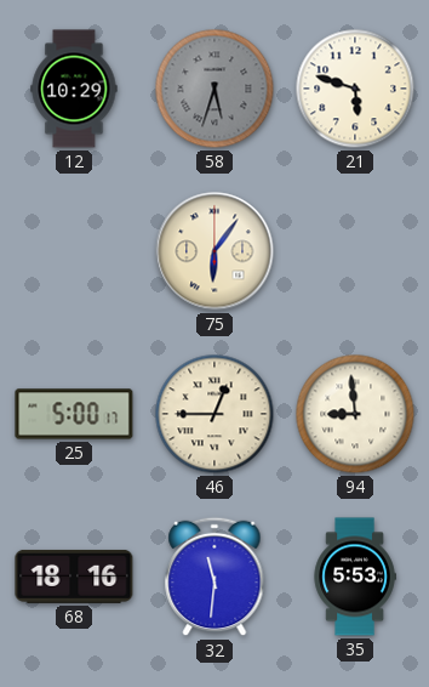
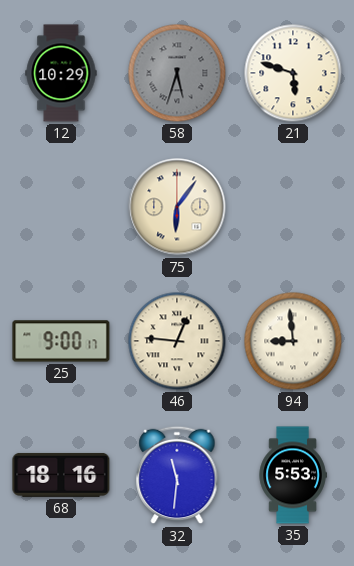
25: 5:00 -> 9:00
46: 12:45 -> 12:46
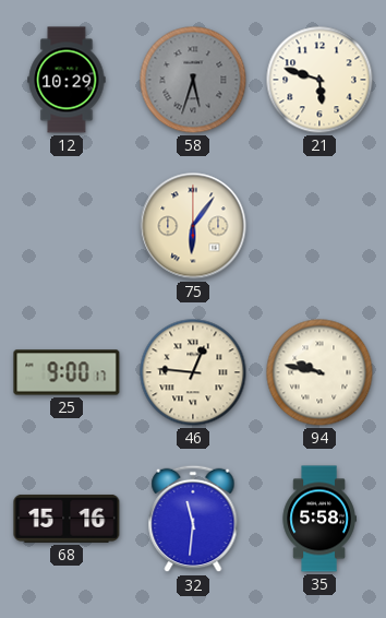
94: 8:59 -> 9:47
68: 18:16 -> 15:16
35: 5:53 -> 5:58
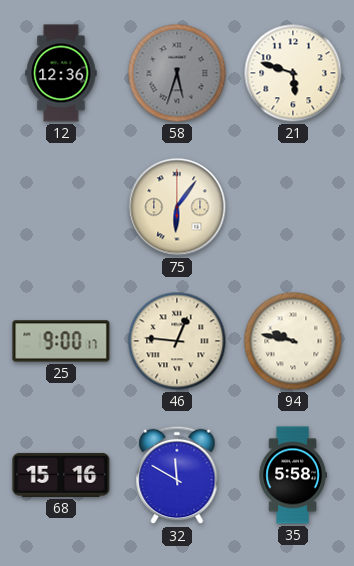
12: 10:29 -> 12:36
32: 11:31 -> 11:50
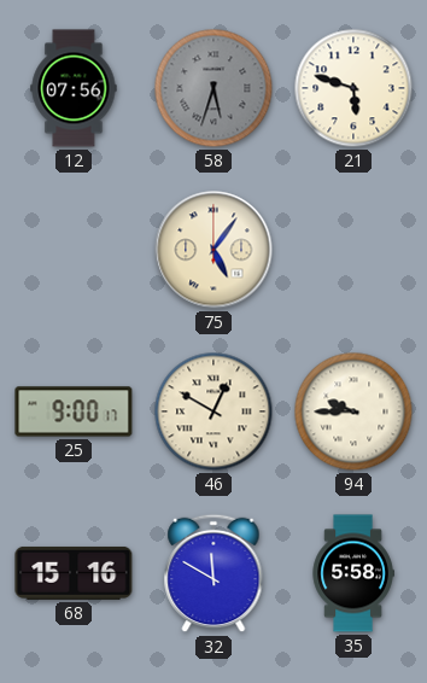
12: 12:36 -> 07:56
75: 6:06 -> 5:06
46: 12:46 -> 12:50
94: 9:47 -> 9:45
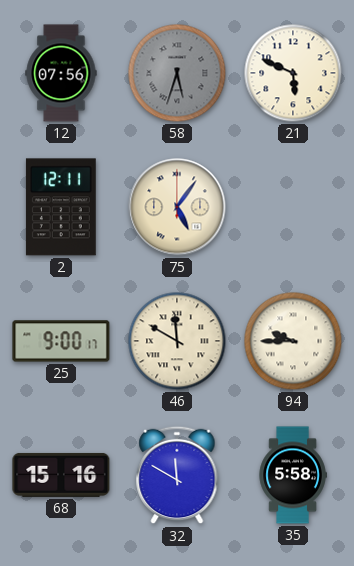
21: 5:48 -> 5:49
2: none -> 12:11
46: 12:50 -> 11:50
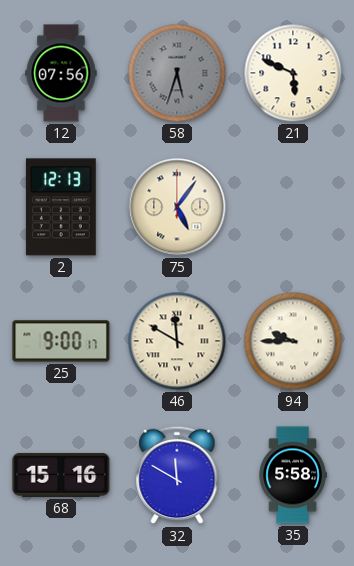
2: 12:11 -> 12:13
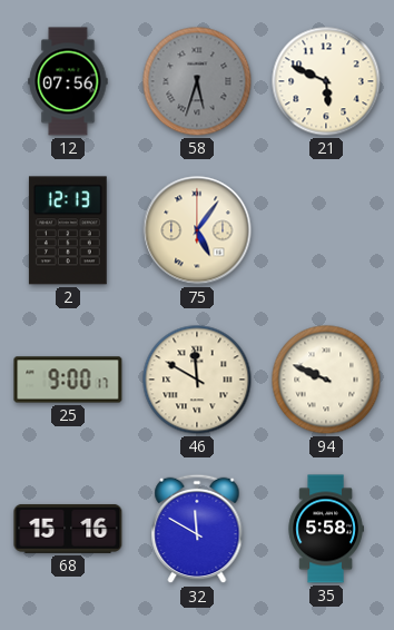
94: 9:45 -> 9:49
